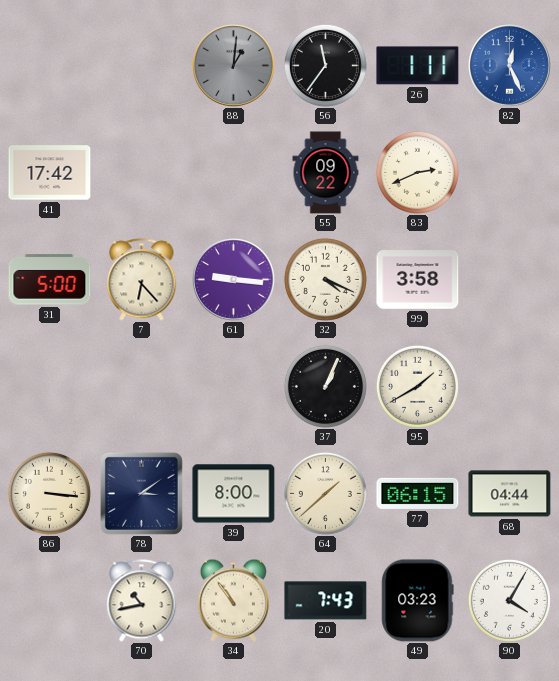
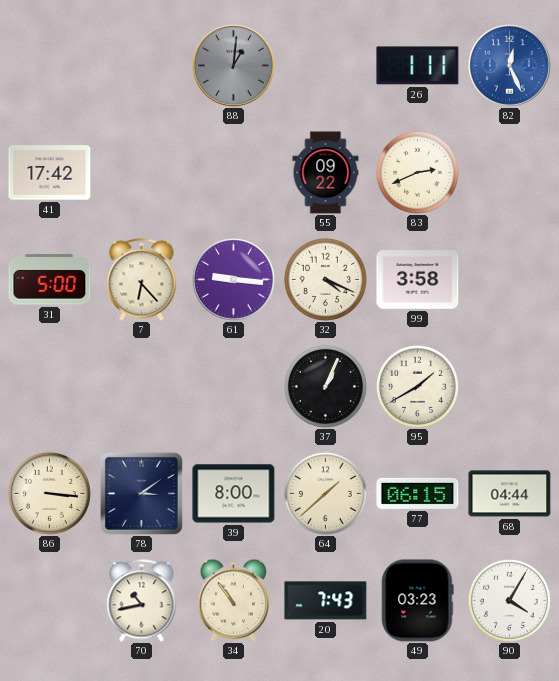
56: 11:36 -> none
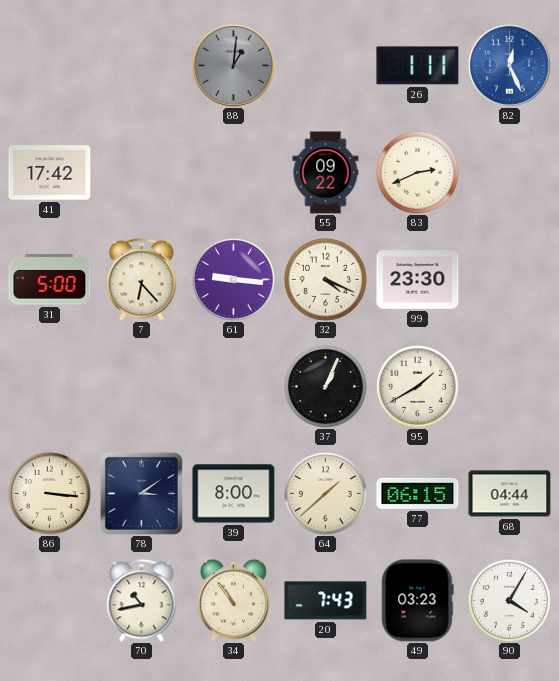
99: 3:58 -> 23:30
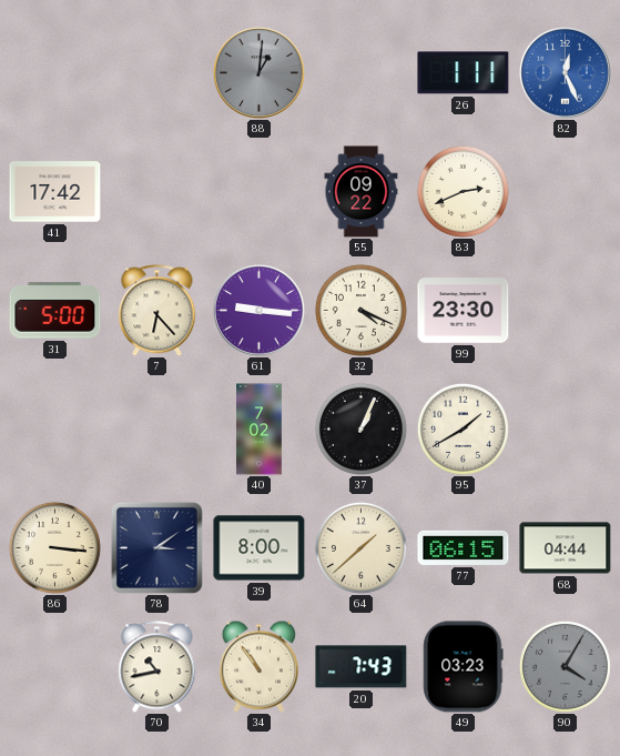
40: none -> 7:02
90 dial: white -> grey
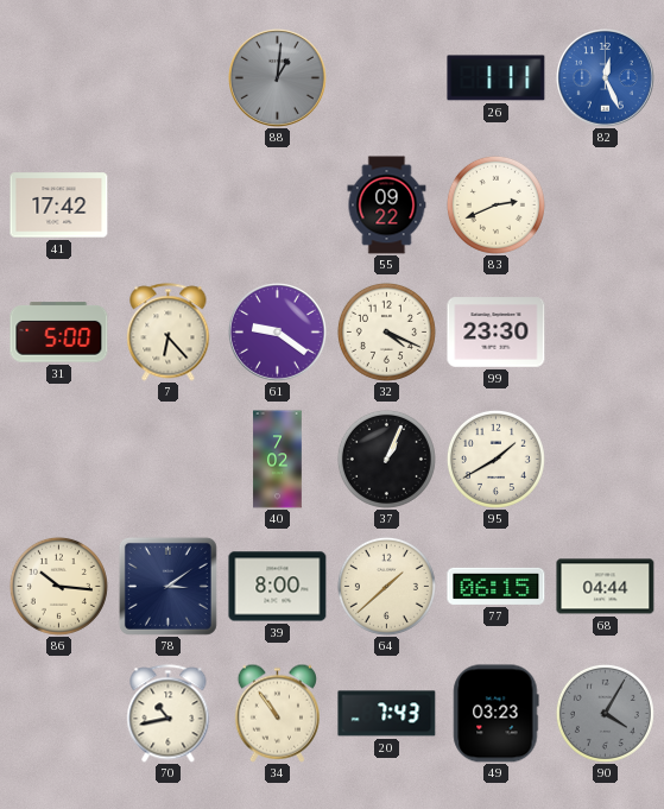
61: 9:16 -> 9:21
86: 3:16 -> 10:16
